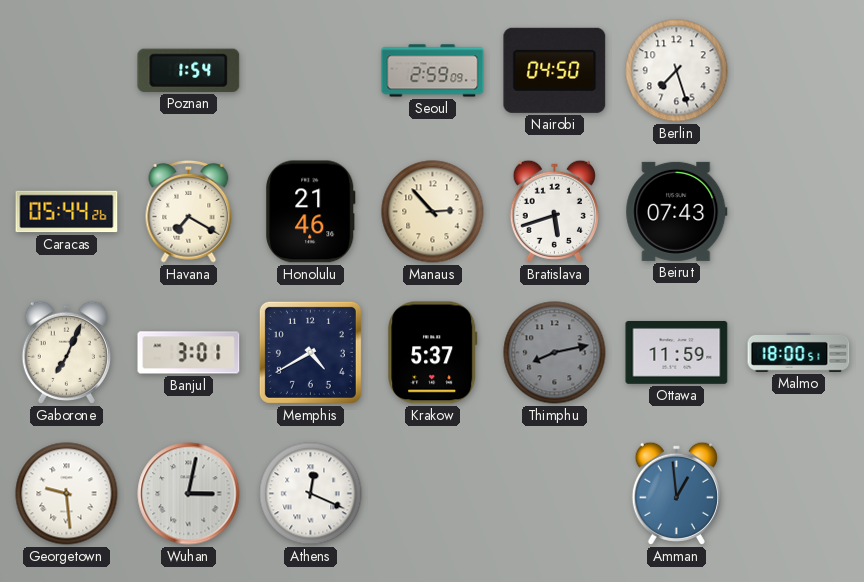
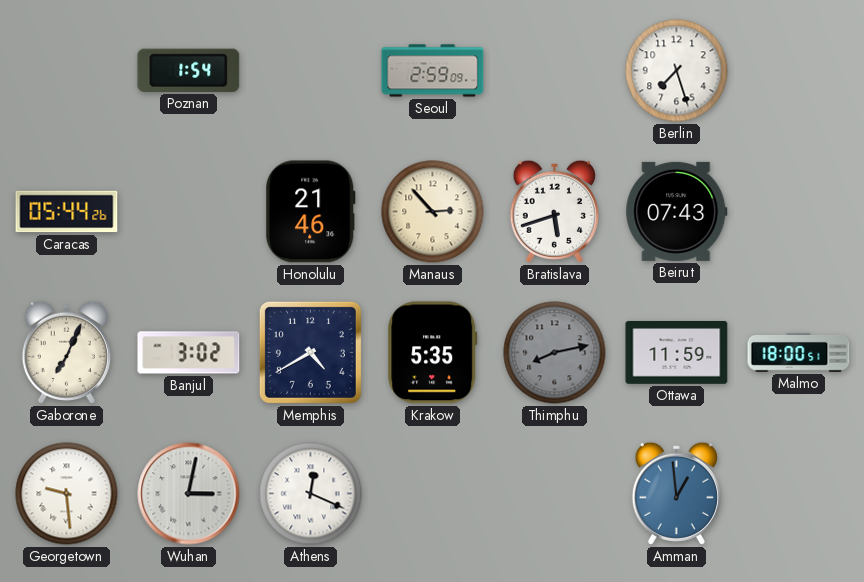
Nairobi: 04:50 -> none
Havana: 7:20 -> none
Banjul: 3:01 -> 3:02
Krakow: 5:37 -> 5:35
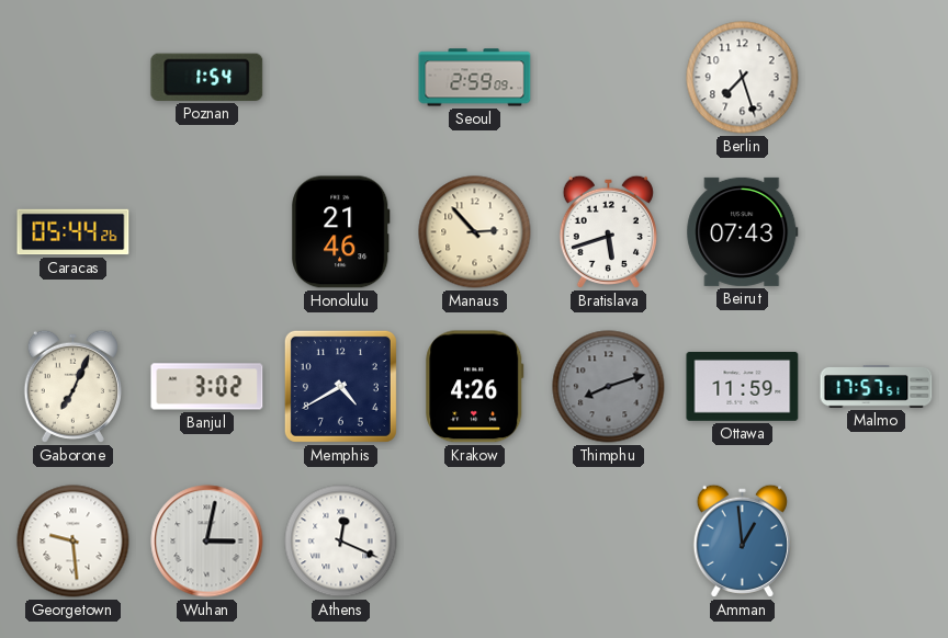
Krakow: 5:35 -> 4:26
Thimphu: 8:13 -> 8:12
Malmo: 18:00 -> 17:57
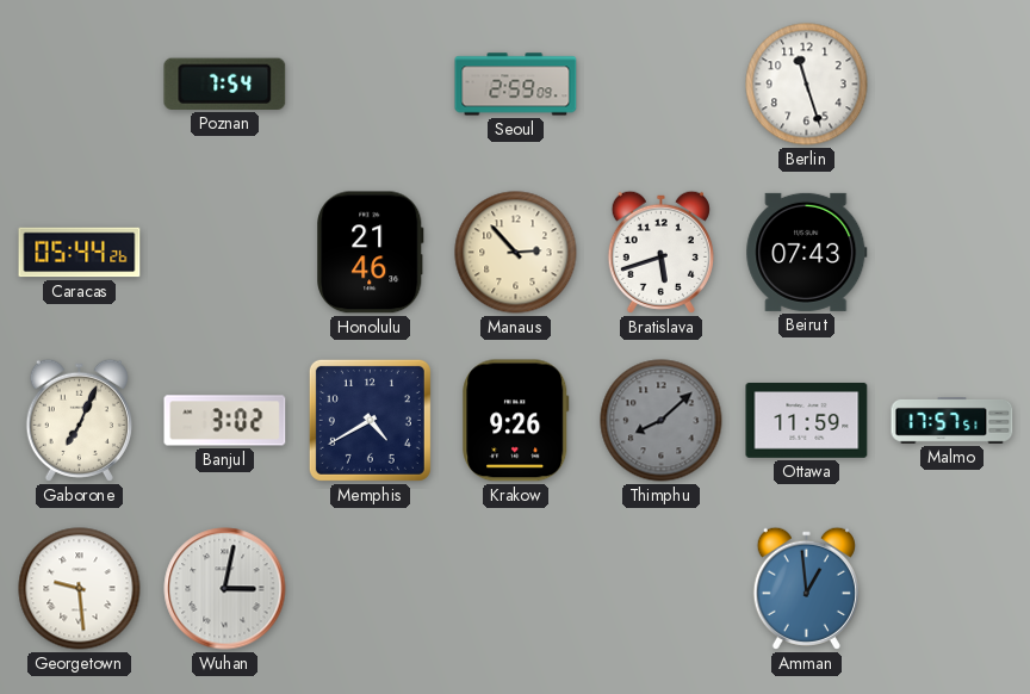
Poznan: 1:54 -> 7:54
Berlin: 7:27 -> 11:27
Krakow: 4:26 -> 9:26
Thimphu: 8:12 -> 8:08
Athens: 12:19 -> none
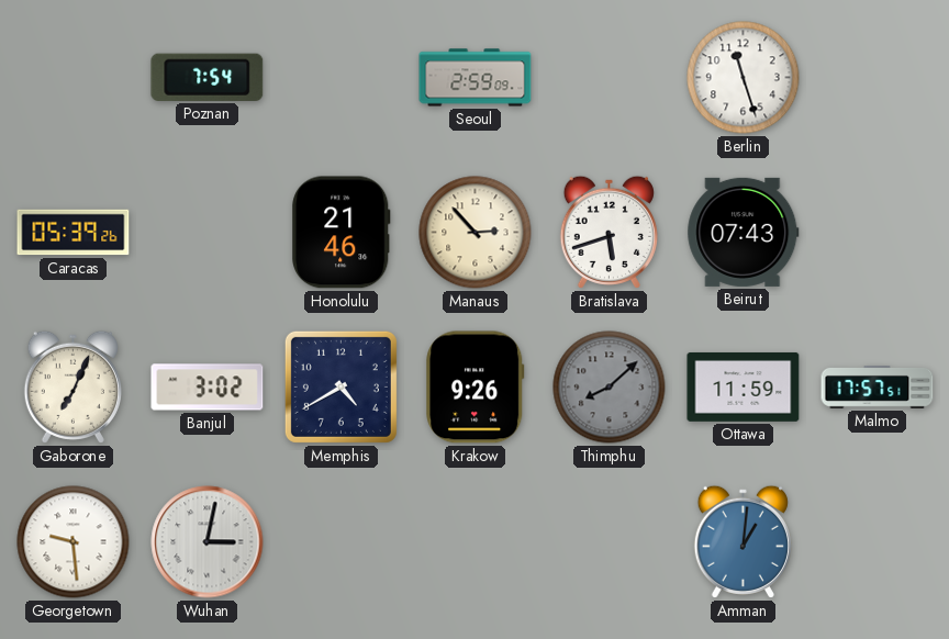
Caracas: 05:44 -> 05:39
Amman: 12:59 -> 1:01
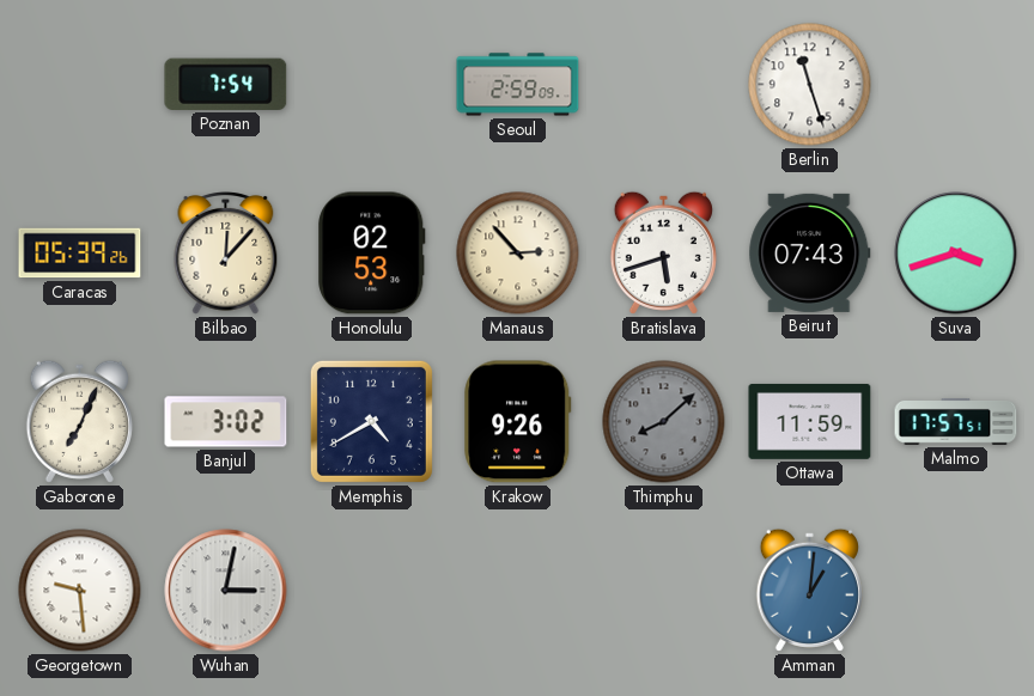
Bilbao: none -> 12:07
Honolulu: 21:46 -> 02:53
Suva: none -> 3:42
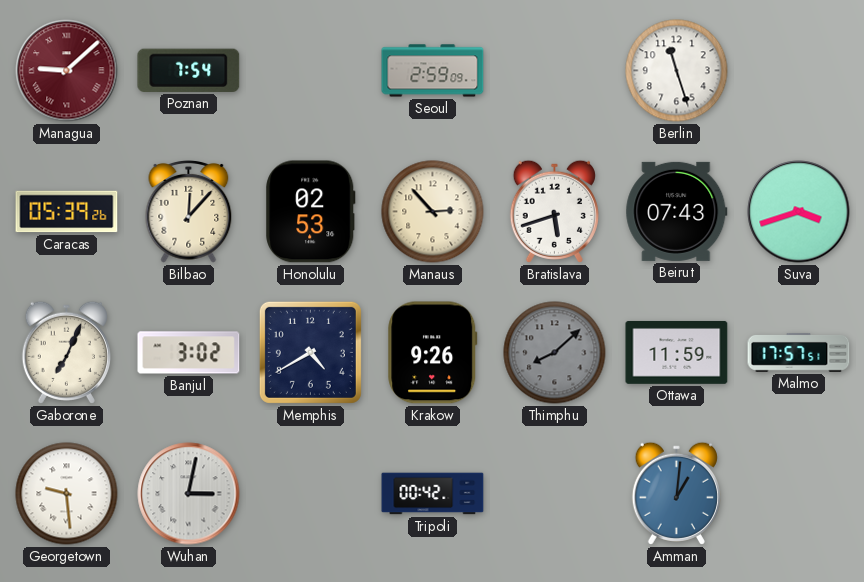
Managua: none -> 9:08
Tripoli: none -> 00:42
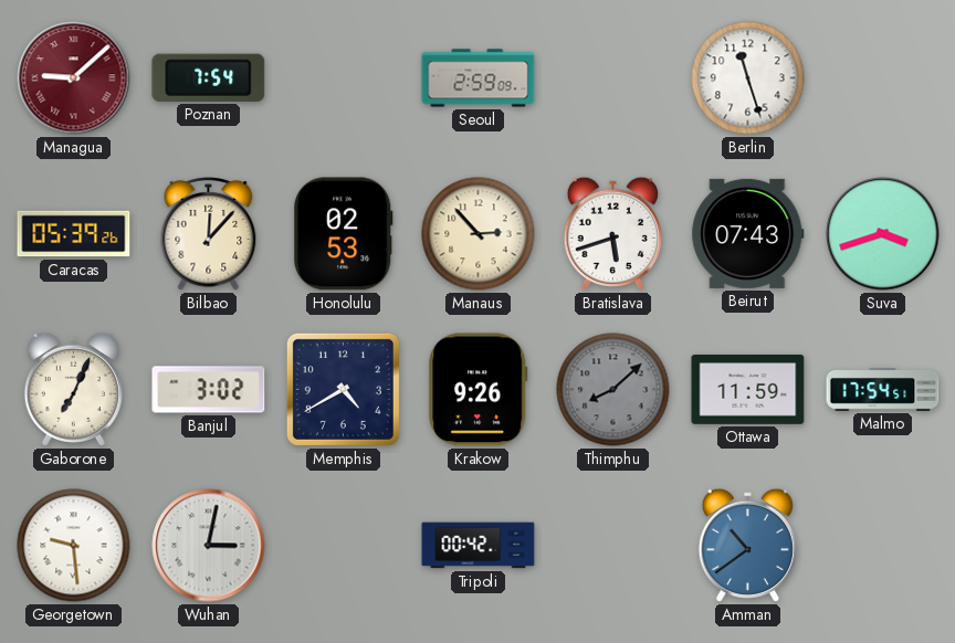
Malmo: 17:57 -> 17:54
Amman: 1:01 -> 10:39
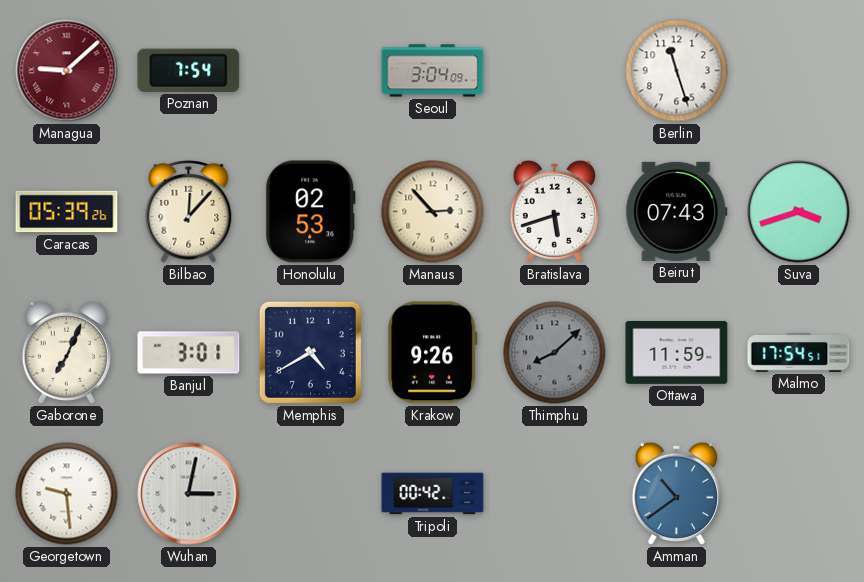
Seoul: 2:59 -> 3:04
Banjul: 3:02 -> 3:01
